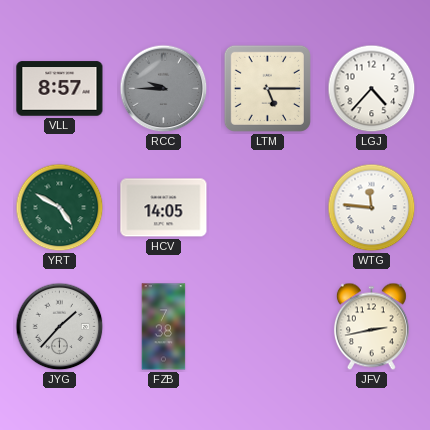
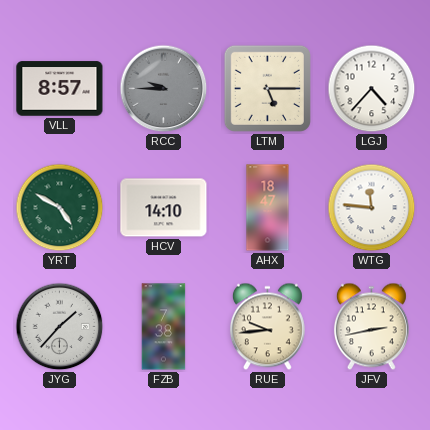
HCV: 14:05 -> 14:10
AHX: none -> 18:47
RUE: none -> 9:44
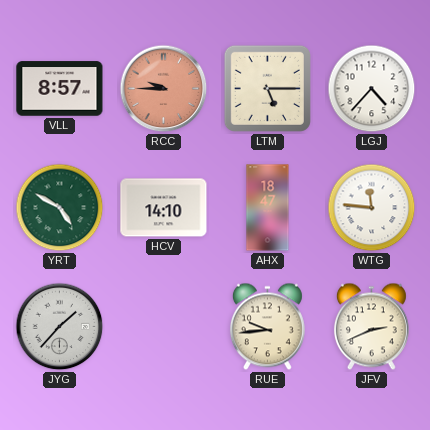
RCC dial: grey -> salmon
FZB: 7:38 -> none
JFV: 2:43 -> 2:41
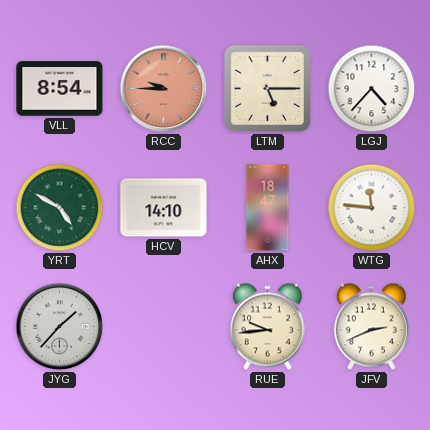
VLL: 8:57 -> 8:54
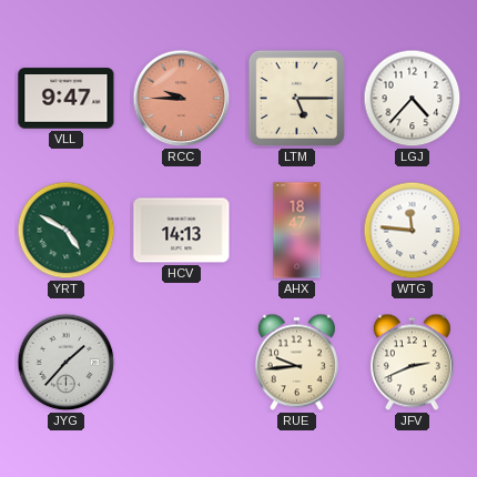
VLL: 8:54 -> 9:47
HCV: 14:10 -> 14:13
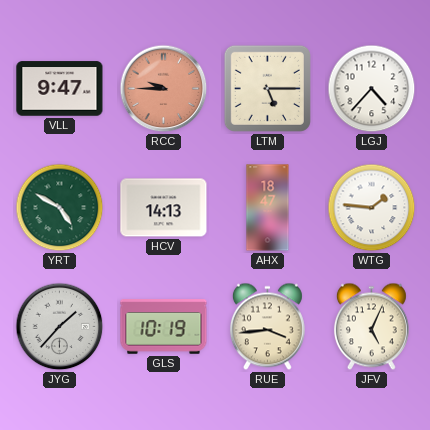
WTG: 11:46 -> 1:46
GLS: none -> 10:19
RUE: 9:44 -> 3:44
JFV: 2:41 -> 5:04
